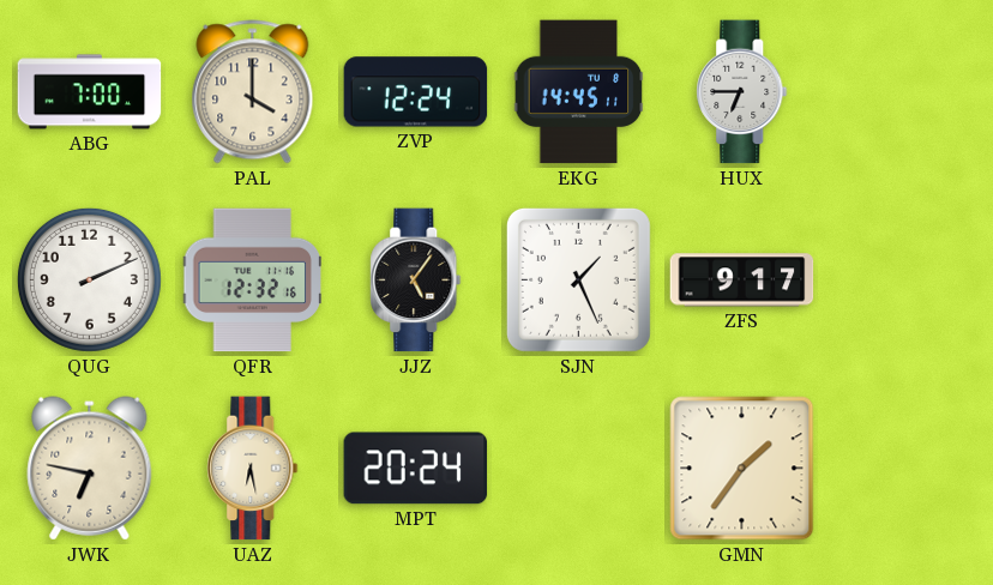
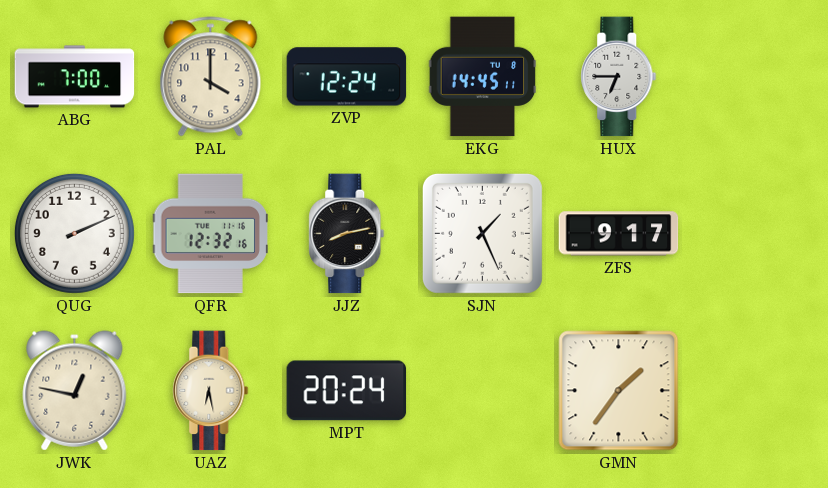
JJZ: 5:06 -> 8:13
JWK: 6:47 -> 12:47
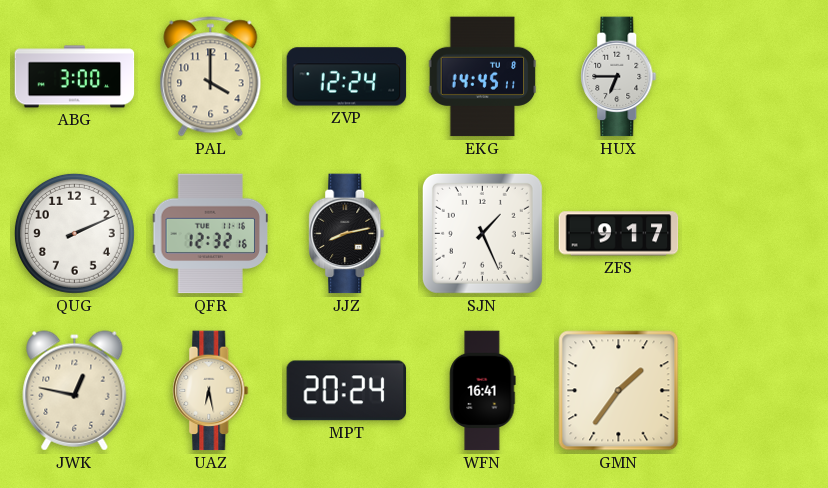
ABG: 7:00 -> 3:00
WFN: none -> 16:41
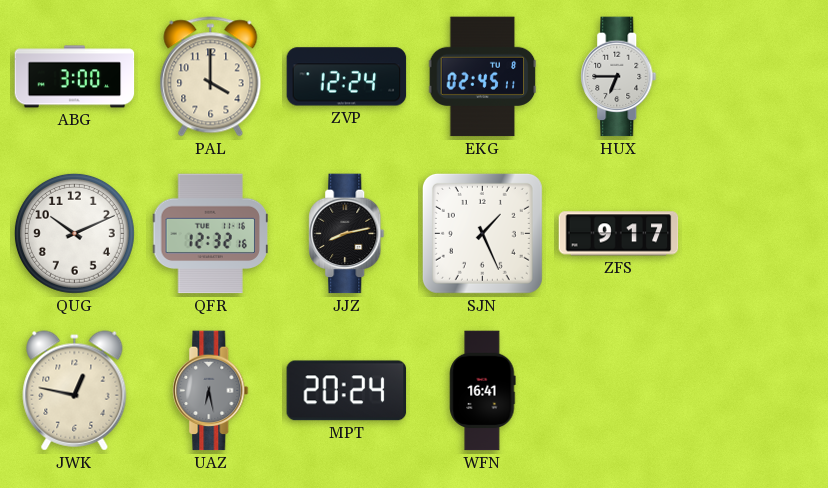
EKG: 14:45 -> 02:45
QUG: 2:11 -> 10:11
UAZ dial: cream -> grey
GMN: 1:36 -> none
